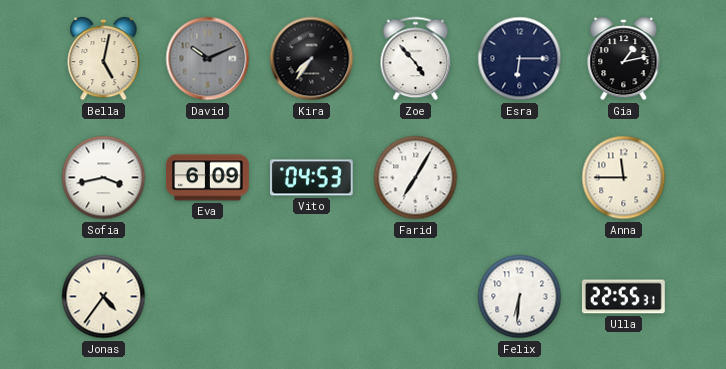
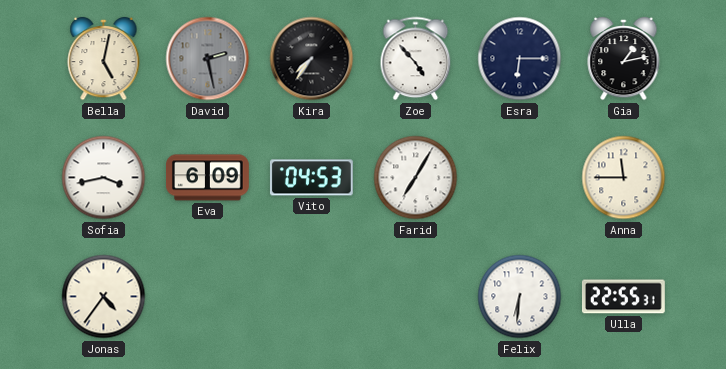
David: 10:11 -> 2:28
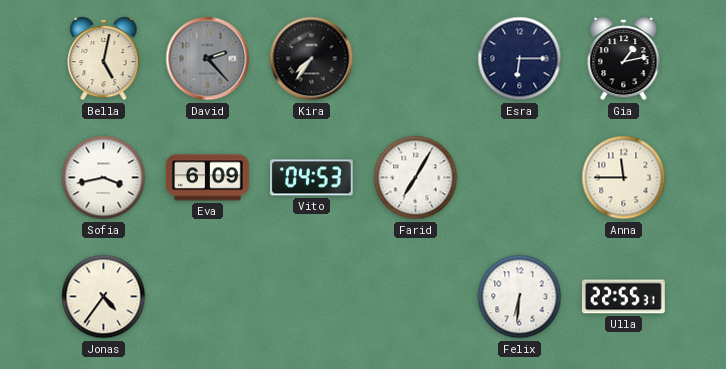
David: 2:28 -> 2:23
Zoe: 4:53 -> none
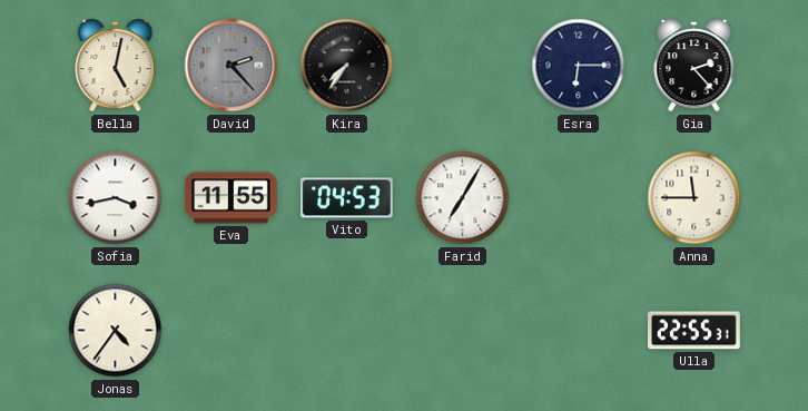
Gia: 1:13 -> 2:23
Eva: 6:09 -> 11:55
Felix: 6:31 -> none
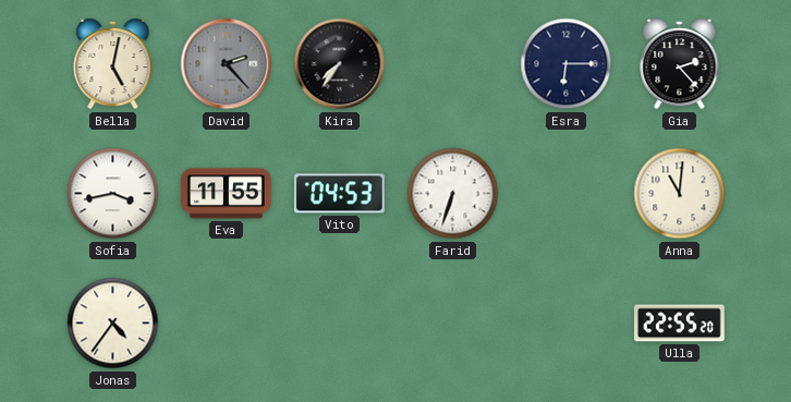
Farid: 7:05 -> 6:33
Anna: 11:45 -> 11:01
Ulla: 22:55:31 -> 22:55:20
